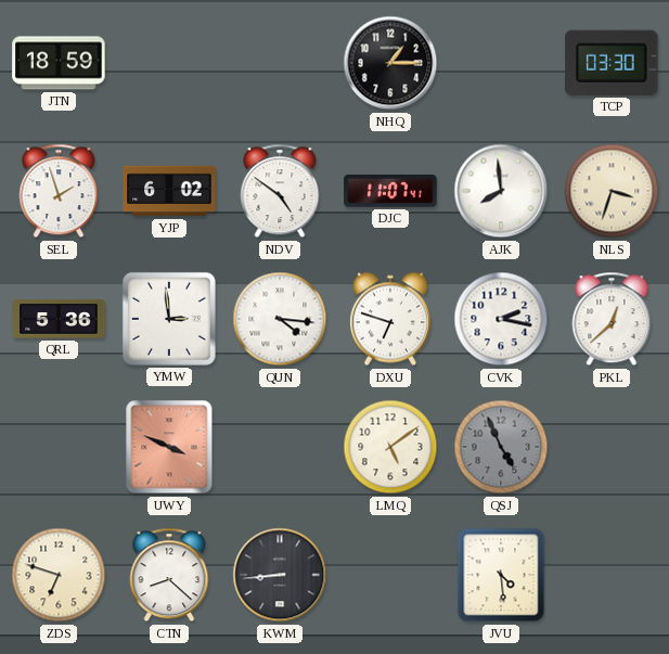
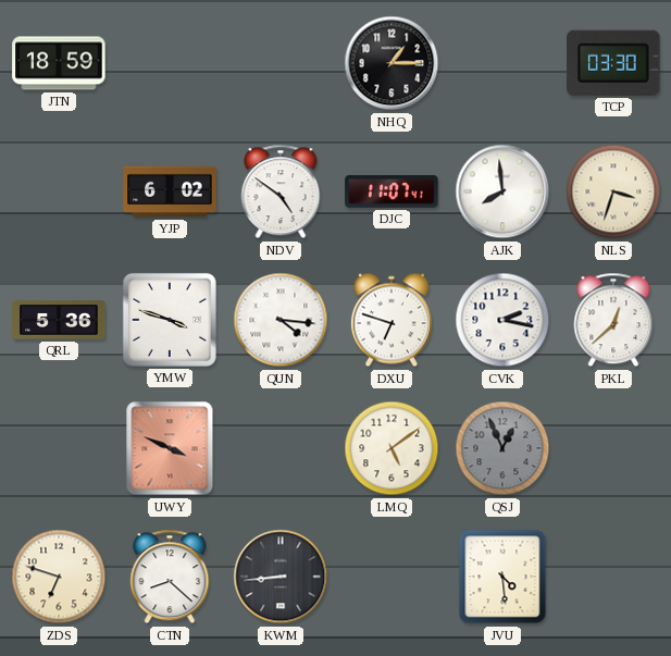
SEL: 1:57 -> none
YMW: 2:59 -> 3:48
QSJ: 4:56 -> 12:56
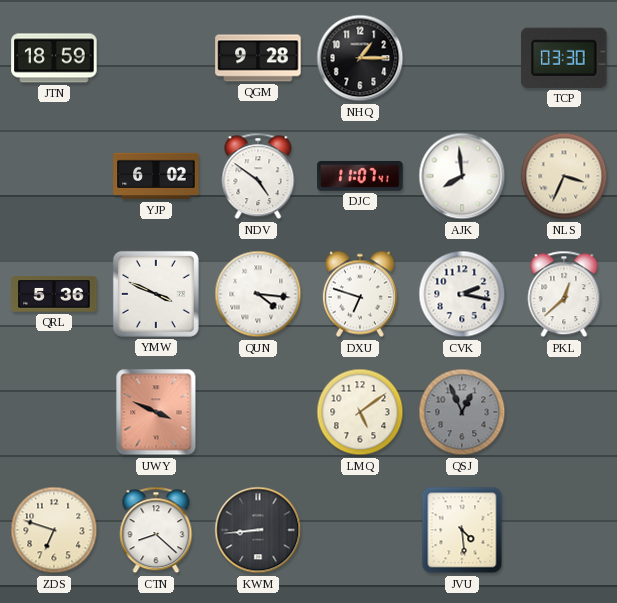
QGM: none -> 9:28
NLS: 3:33 -> 3:34
YMW: 3:48 -> 3:49
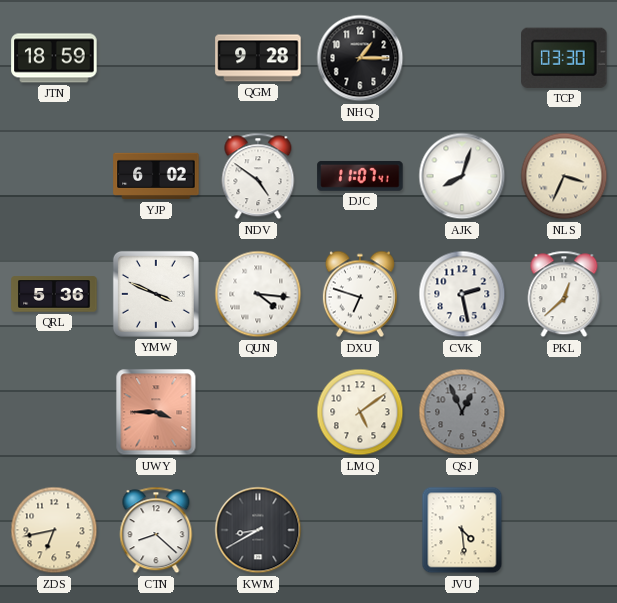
AJK: 7:59 -> 8:03
CVK: 2:17 -> 2:28
UWY: 3:49 -> 3:45
ZDS: 6:48 -> 6:43
KWM: 8:44 -> 8:40
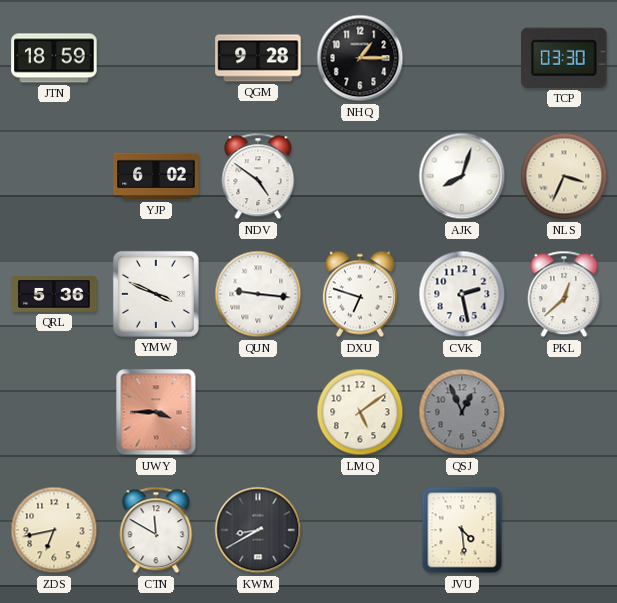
DJC: 11:07 -> none
QUN: 4:16 -> 9:16
CTN: 8:22 -> 11:50
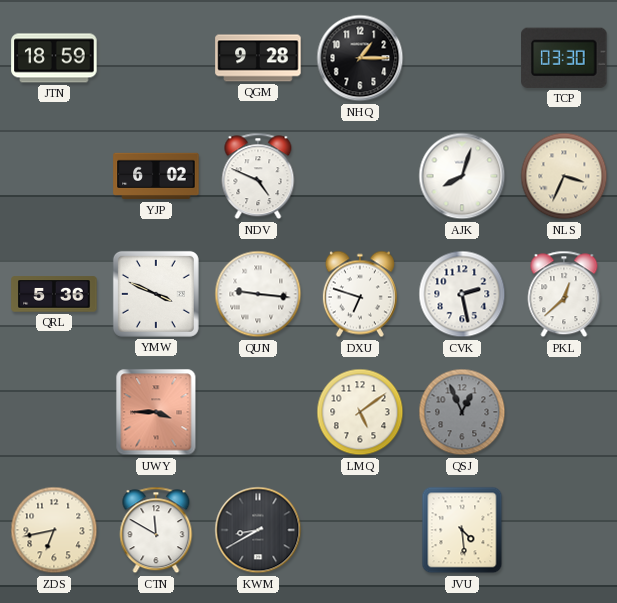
NDV: 4:51 -> 4:49
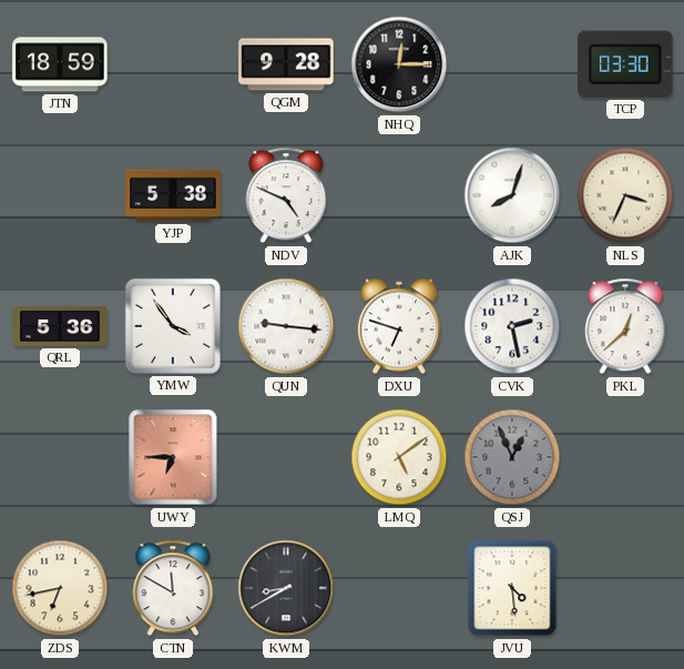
NHQ: 1:15 -> 12:15
YJP: 6:02 -> 5:38
YMW: 3:49 -> 3:54
UWY: 3:45 -> 6:45
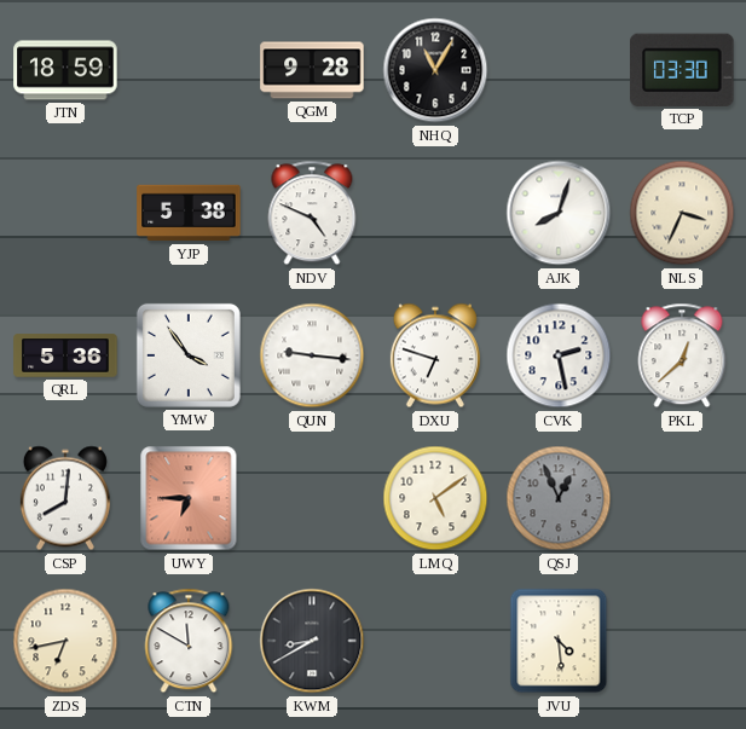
NHQ: 12:15 -> 11:05
CSP: none -> 8:01
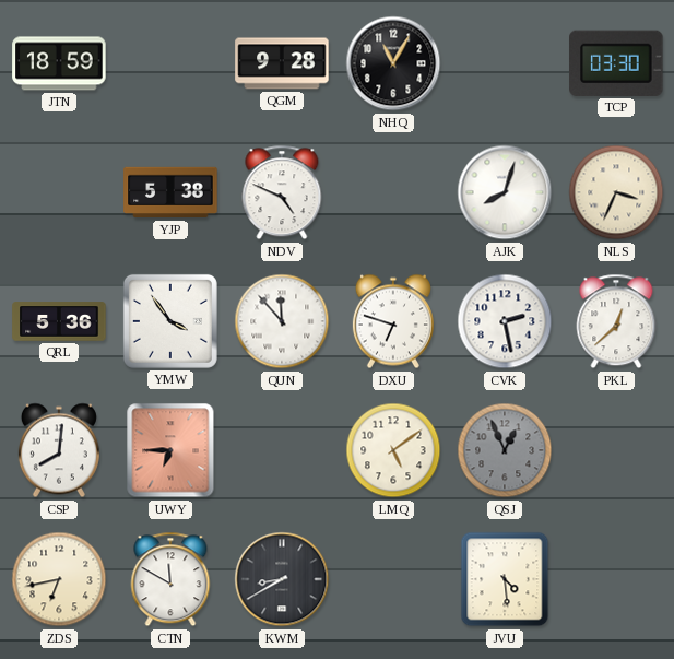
QUN: 9:16 -> 11:53
